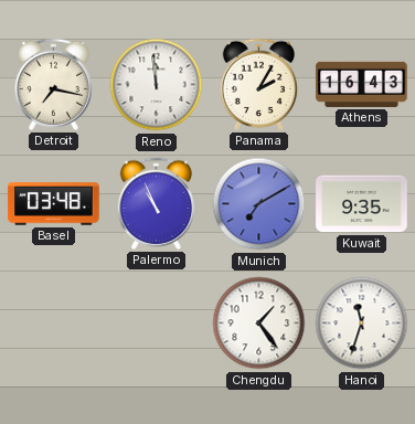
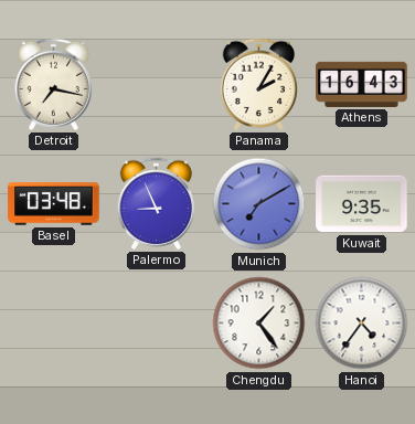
Reno: 11:59 -> none
Palermo: 10:56 -> 8:56
Hanoi: 11:33 -> 4:36
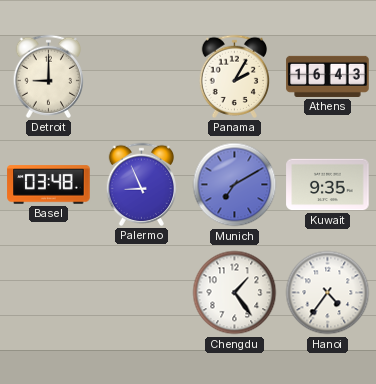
Detroit: 7:17 -> 9:00
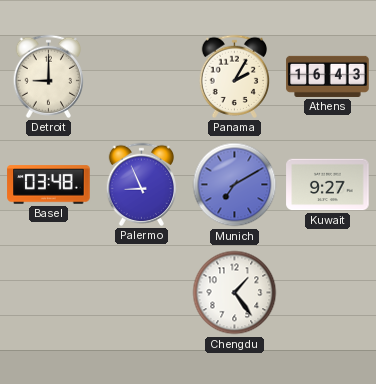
Kuwait: 9:35 -> 9:27
Hanoi: 4:36 -> none
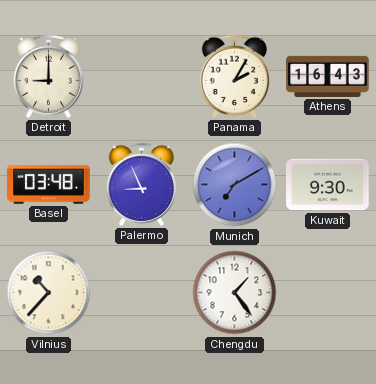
Kuwait: 9:27 -> 9:30
Vilnius: none -> 10:37
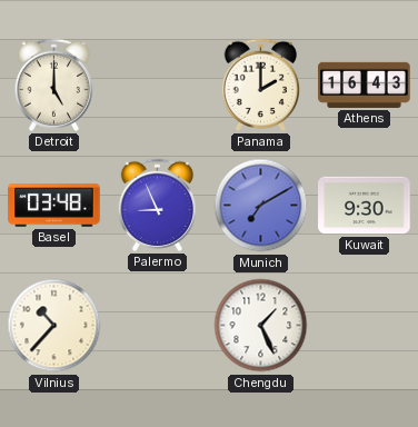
Detroit: 9:00 -> 5:00
Panama: 2:05 -> 2:00
Chengdu: 1:24 -> 1:26
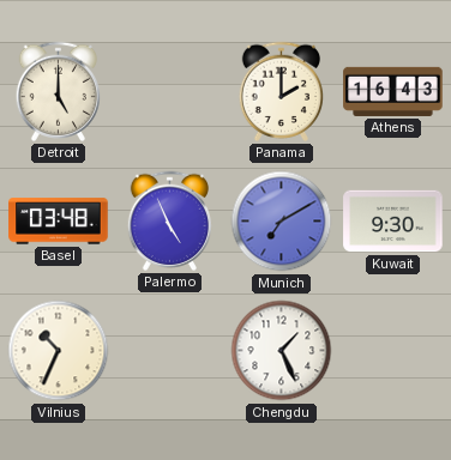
Palermo: 8:56 -> 4:56
Vilnius: 10:37 -> 10:34
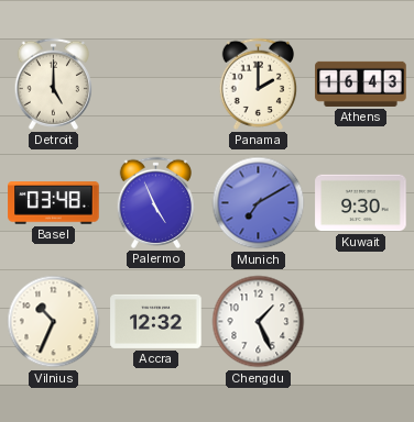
Accra: none -> 12:32
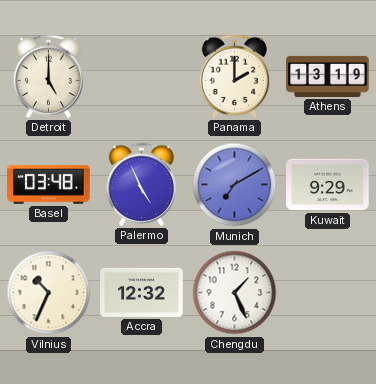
Athens: 16:43 -> 13:19
Kuwait: 9:30 -> 9:29
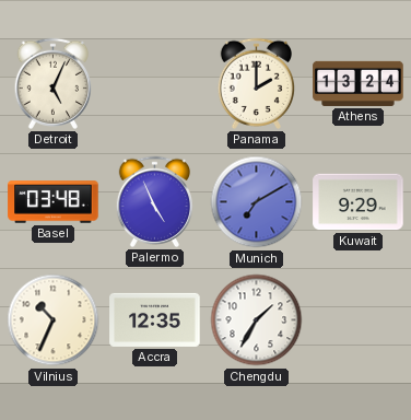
Detroit: 5:00 -> 5:04
Athens: 13:19 -> 13:24
Accra: 12:32 -> 12:35
Chengdu: 1:26 -> 1:35
